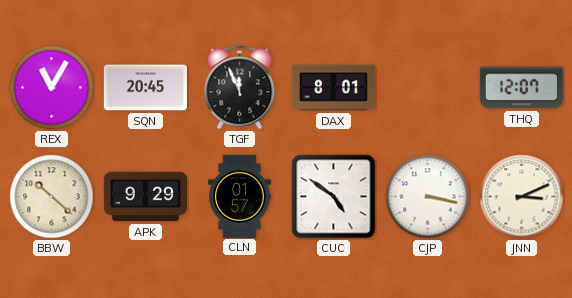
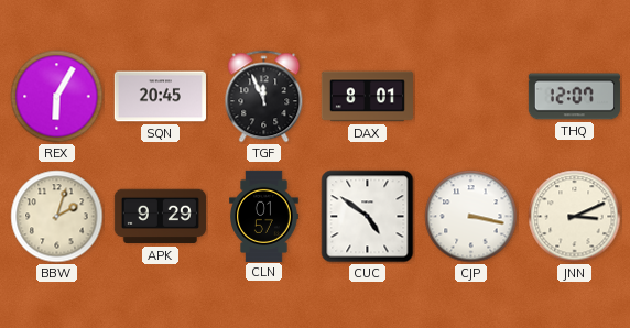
REX: 11:05 -> 6:05
BBW: 10:22 -> 2:03
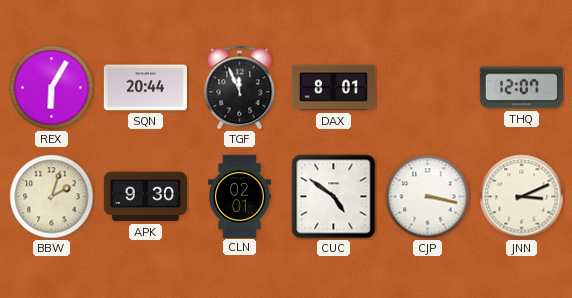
SQN: 20:45 -> 20:44
APK: 9:29 -> 9:30
CLN: 01:57 -> 02:01
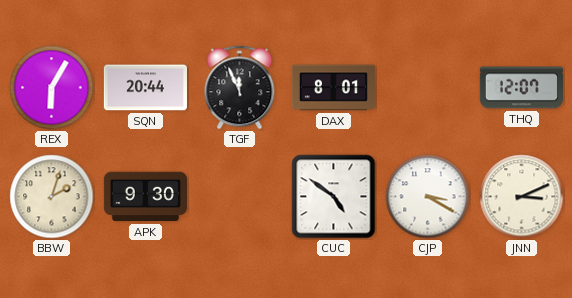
CLN: 02:01 -> none
CJP: 3:17 -> 3:20
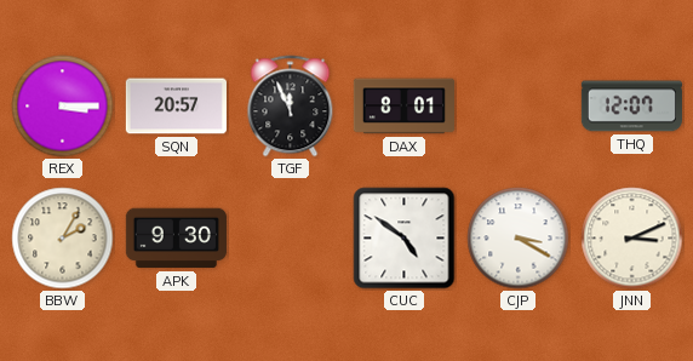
REX: 6:05 -> 3:15
SQN: 20:44 -> 20:57
BBW: 2:03 -> 2:05
